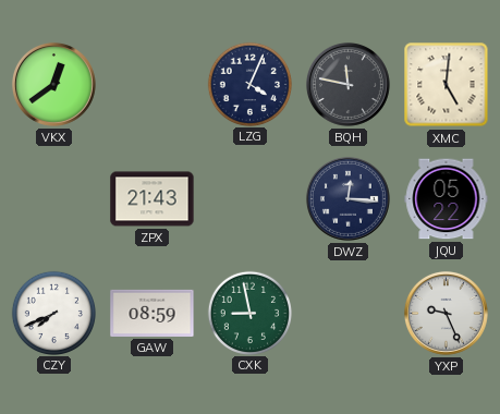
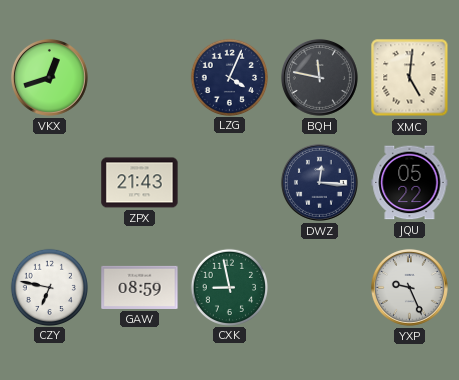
VKX: 12:39 -> 12:42
CZY: 7:41 -> 6:47
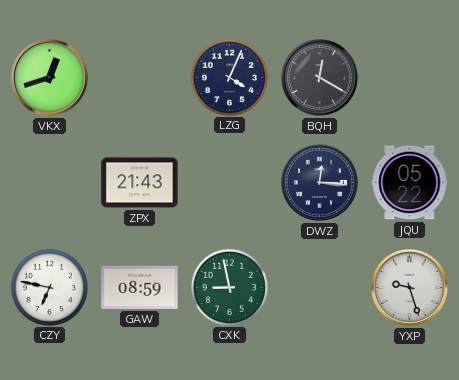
BQH: 11:47 -> 12:20
XMC: 5:01 -> none
YXP: 9:26 -> 9:27
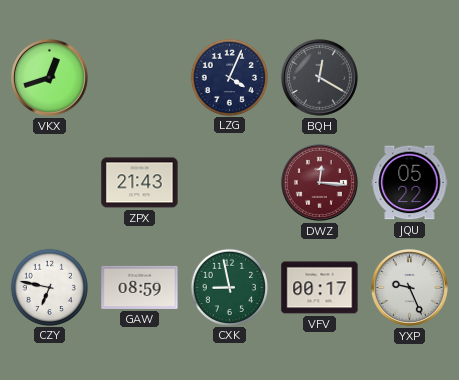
DWZ dial: navy -> burgundy
VFV: none -> 00:17
YXP: 9:27 -> 9:26
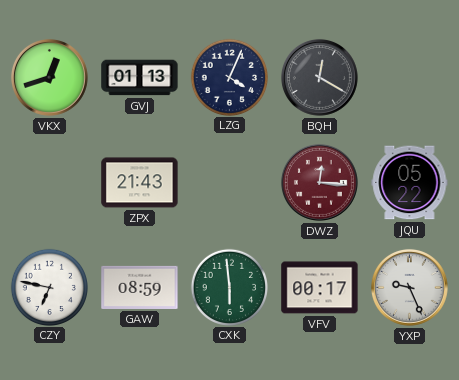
GVJ: none -> 01:13
CXK: 8:58 -> 5:59
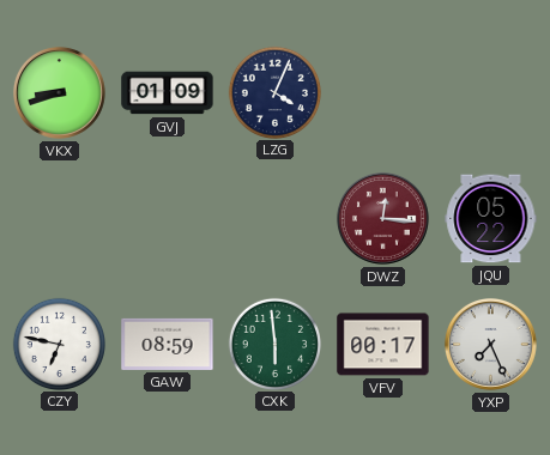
VKX: 12:42 -> 8:42
GVJ: 01:13 -> 01:09
BQH: 12:20 -> none
ZPX: 21:43 -> none
YXP: 9:26 -> 7:26
